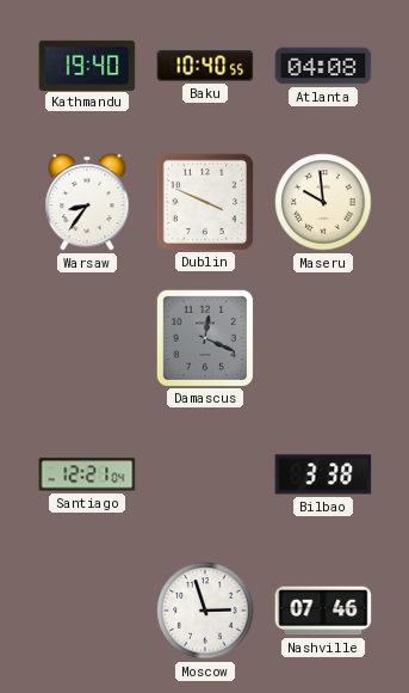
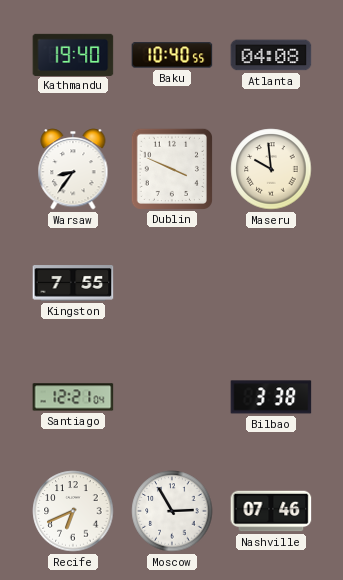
Kingston: none -> 7:55
Damascus: 12:19 -> none
Recife: none -> 6:41
Moscow: 2:57 -> 2:55
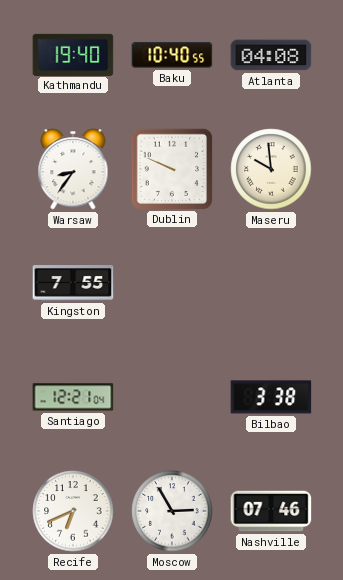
Dublin: 3:49 -> 9:49
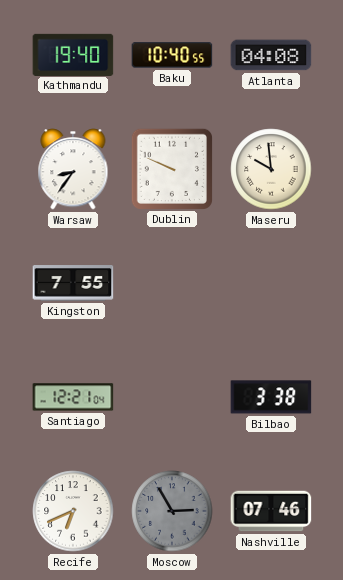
Moscow dial: white -> grey
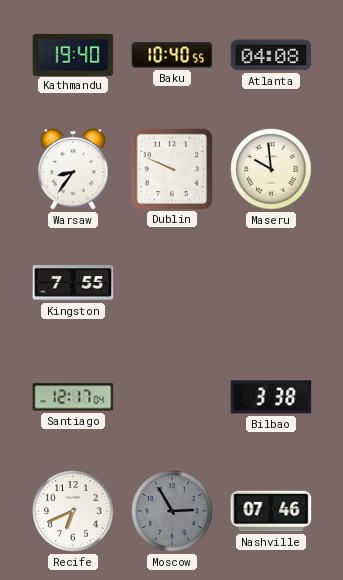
Santiago: 12:21 -> 12:17
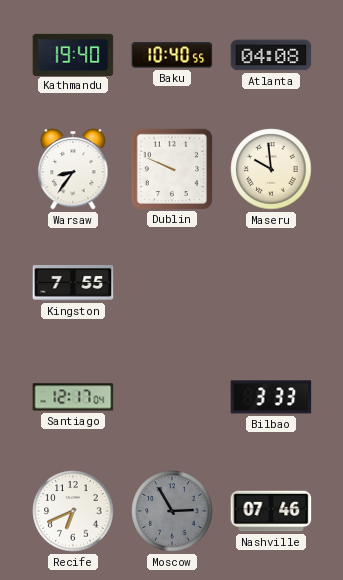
Bilbao: 3:38 -> 3:33
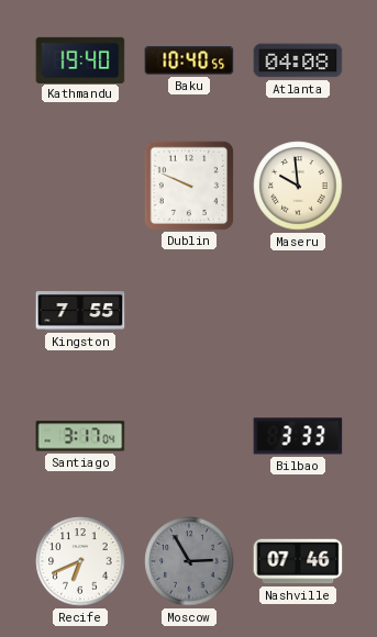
Warsaw: 8:36 -> none
Santiago: 12:17 -> 3:17
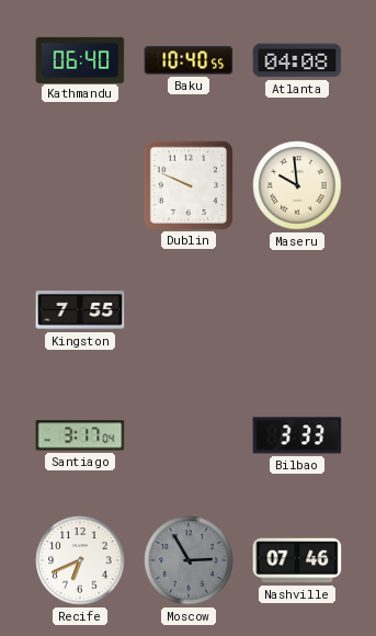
Kathmandu: 19:40 -> 06:40
